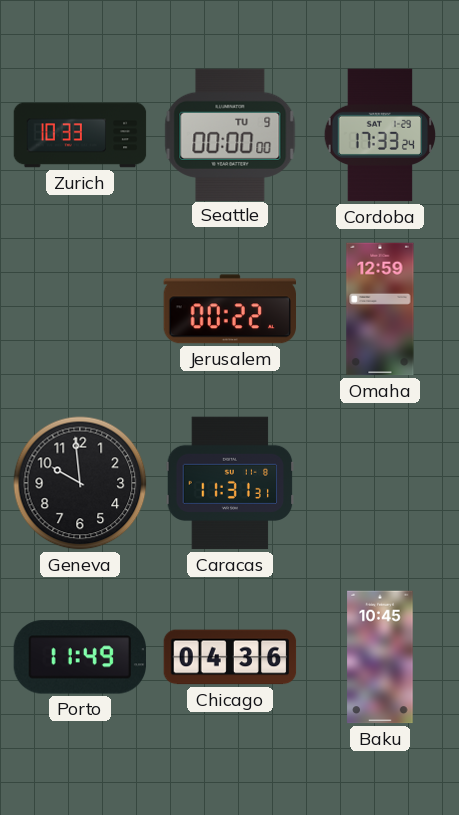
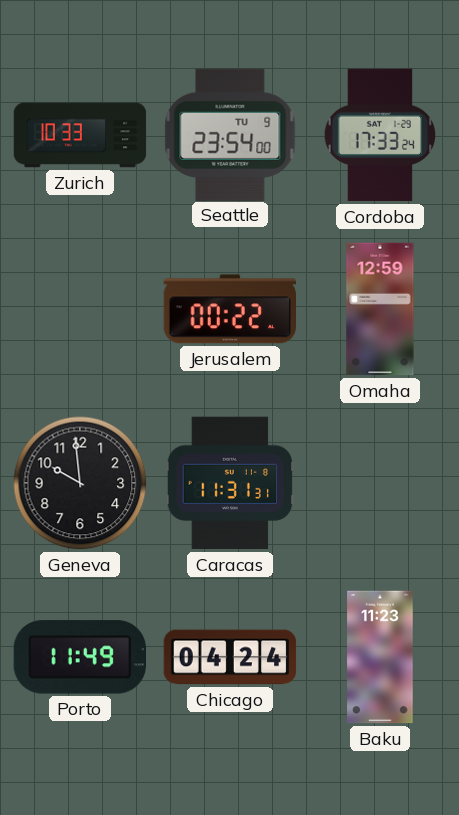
Seattle: 00:00 -> 23:54
Chicago: 04:36 -> 04:24
Baku: 10:45 -> 11:23
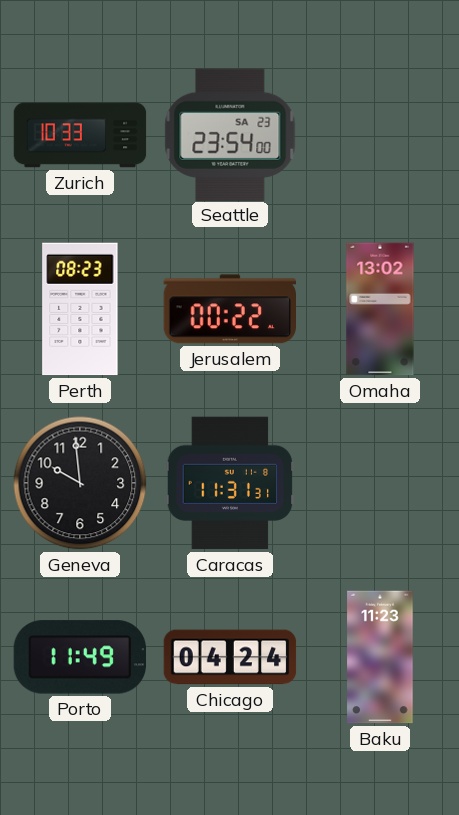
Seattle date: TU 9 -> SA 23
Cordoba: 17:33 -> none
Perth: none -> 08:23
Omaha: 12:59 -> 13:02
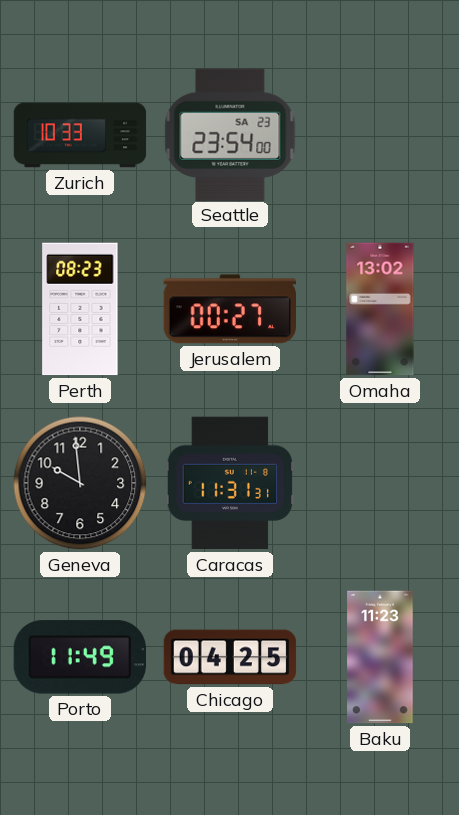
Jerusalem: 00:22 -> 00:27
Chicago: 04:24 -> 04:25
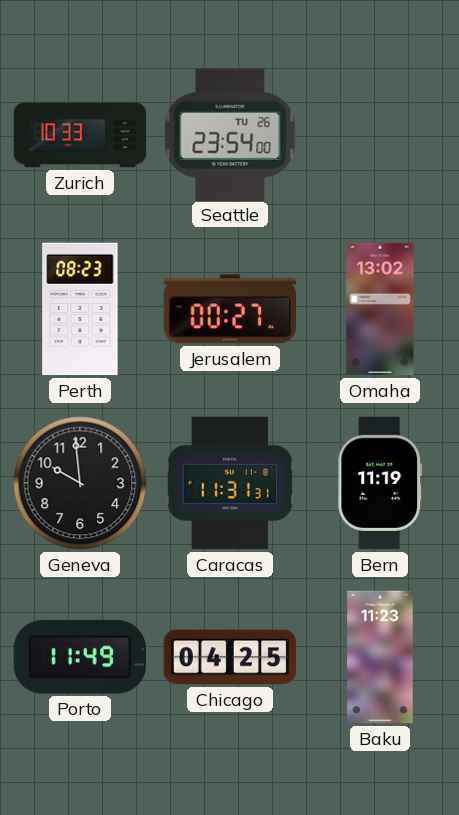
Seattle date: SA 23 -> TU 26
Bern: none -> 11:19
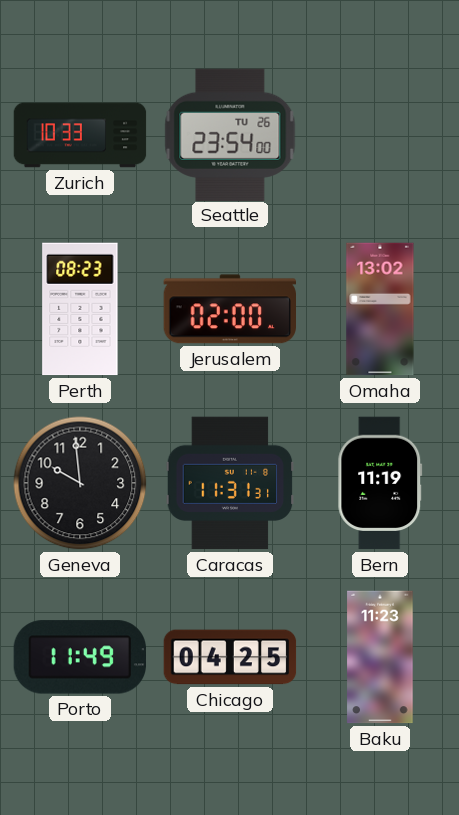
Jerusalem: 00:27 -> 02:00
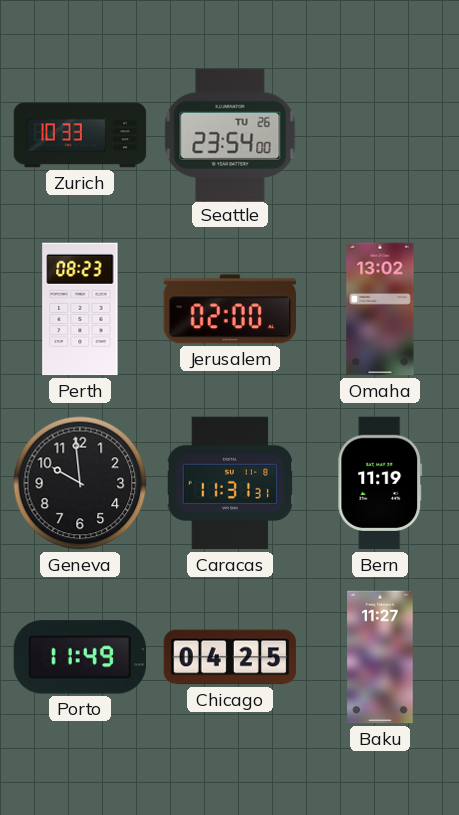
Baku: 11:23 -> 11:27
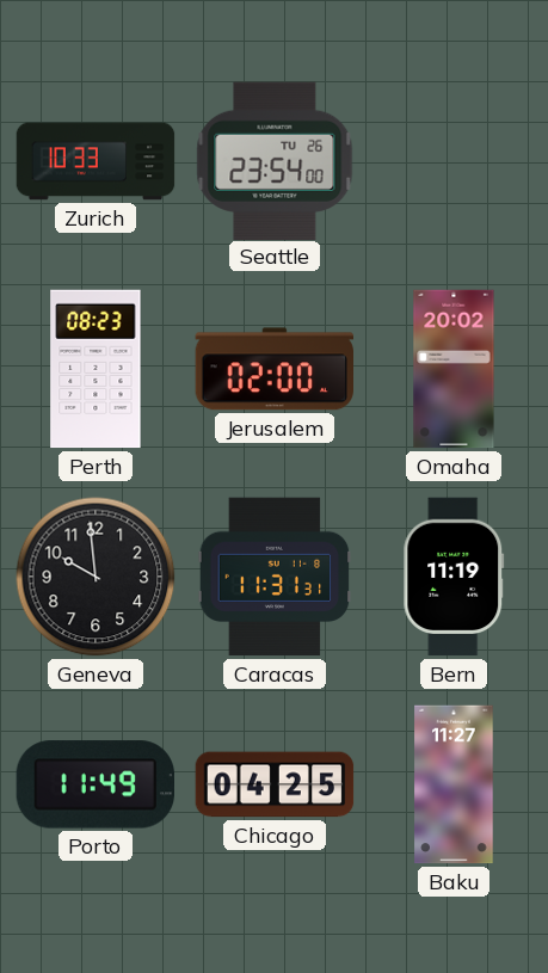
Omaha: 13:02 -> 20:02
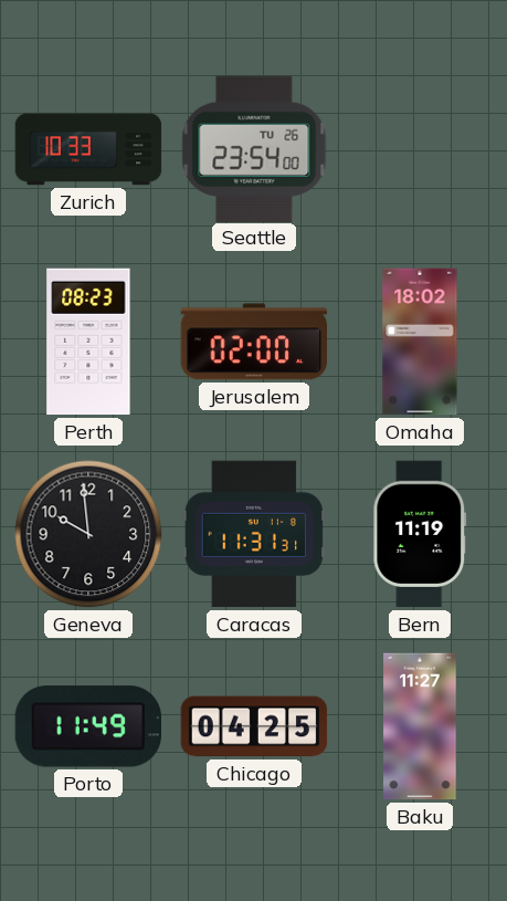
Omaha: 20:02 -> 18:02
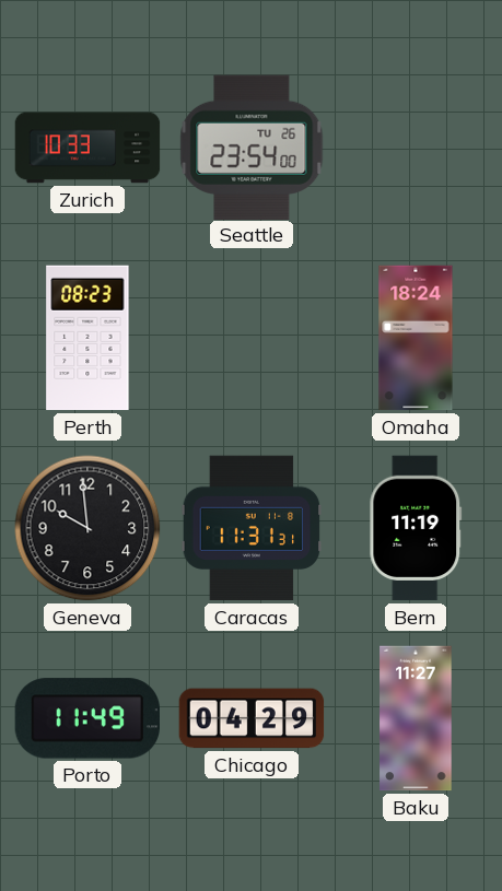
Jerusalem: 02:00 -> none
Omaha: 18:02 -> 18:24
Chicago: 04:25 -> 04:29
